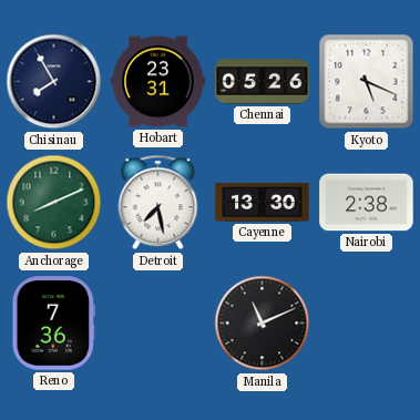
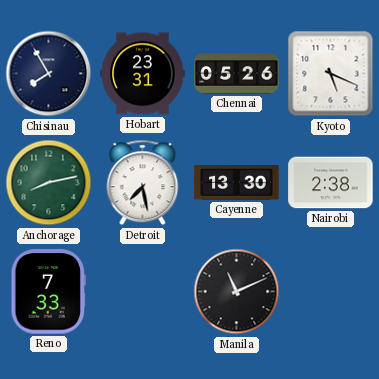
Anchorage: 8:11 -> 8:13
Reno: 7:36 -> 7:33
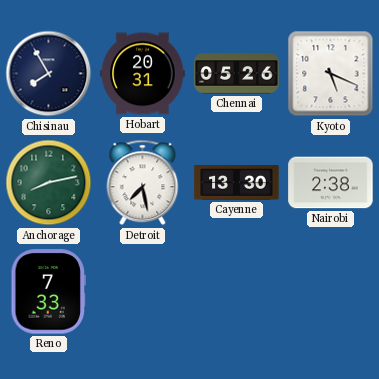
Hobart: 23:31 -> 20:31
Manila: 11:11 -> none
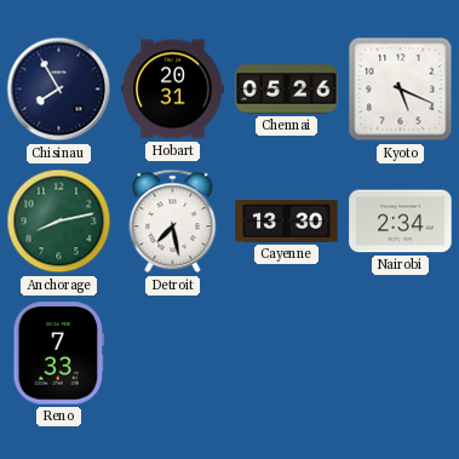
Nairobi: 2:38 -> 2:34
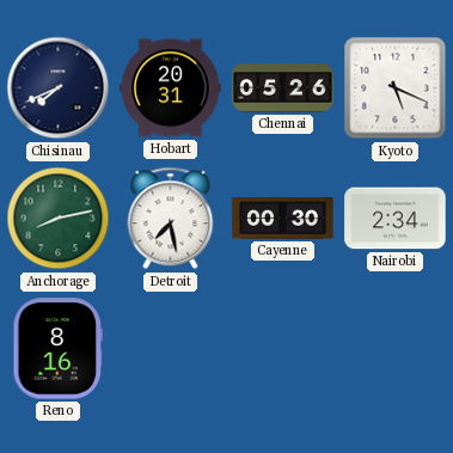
Chisinau: 7:55 -> 7:41
Cayenne: 13:30 -> 00:30
Reno: 7:33 -> 8:16
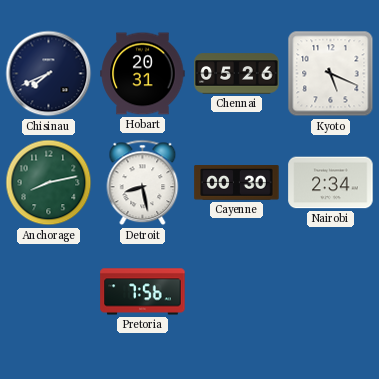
Detroit: 7:28 -> 8:28
Reno: 8:16 -> none
Pretoria: none -> 7:56
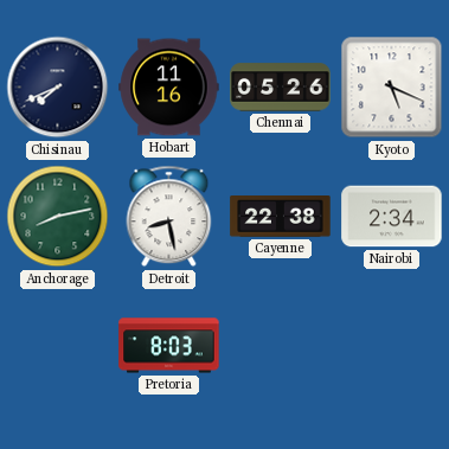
Hobart: 20:31 -> 11:16
Cayenne: 00:30 -> 22:38
Pretoria: 7:56 -> 8:03
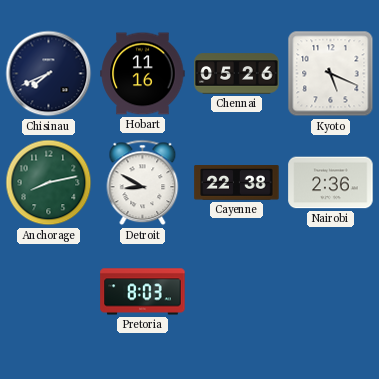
Detroit: 8:28 -> 8:50
Nairobi: 2:34 -> 2:36
